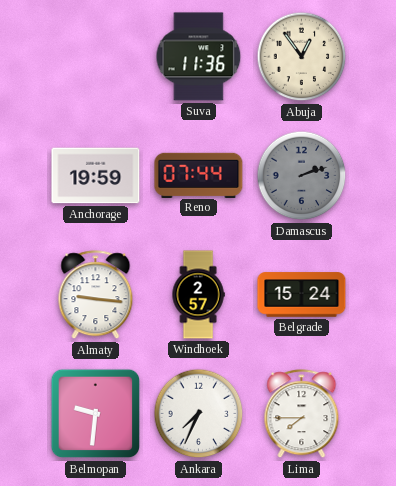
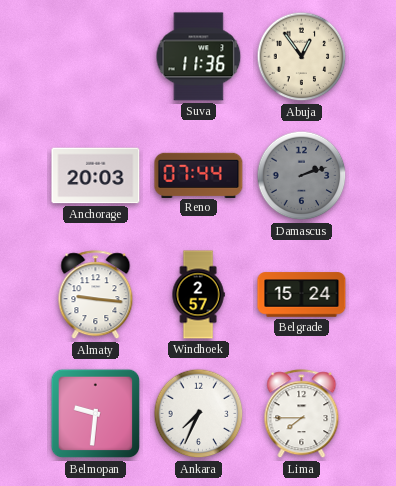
Anchorage: 19:59 -> 20:03
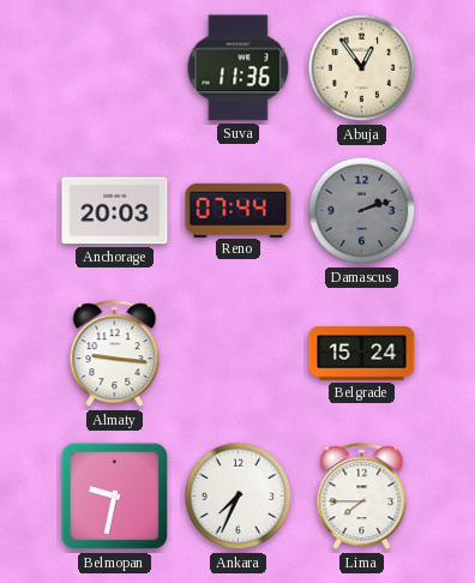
Windhoek: 2:57 -> none
Belmopan: 9:31 -> 9:32
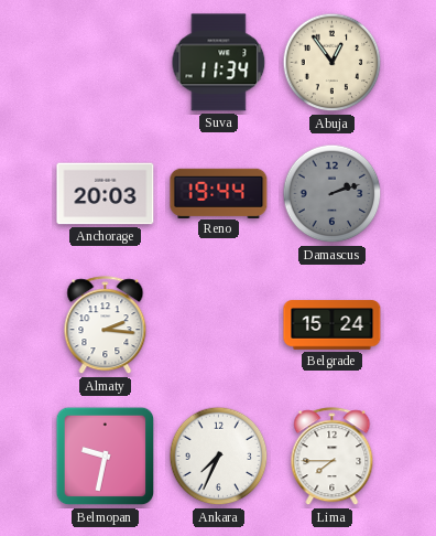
Suva: 11:36 -> 11:34
Reno: 07:44 -> 19:44
Almaty: 9:16 -> 2:16
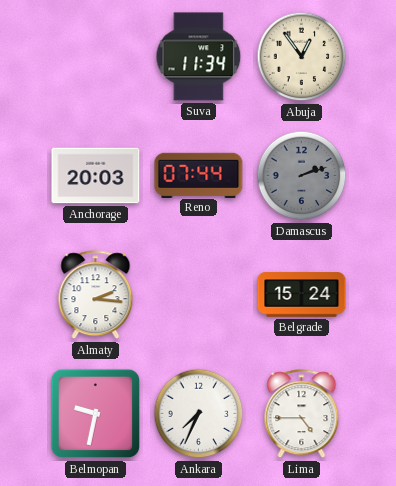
Reno: 19:44 -> 07:44
Lima: 7:45 -> 4:45
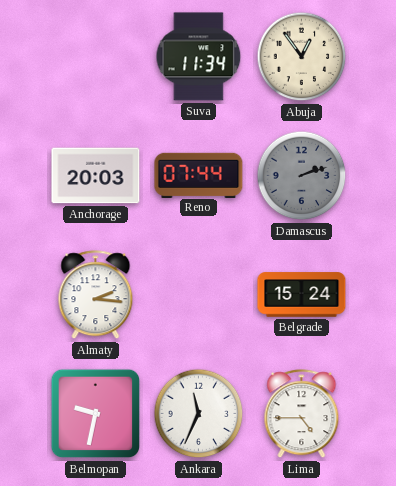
Ankara: 7:34 -> 11:34
